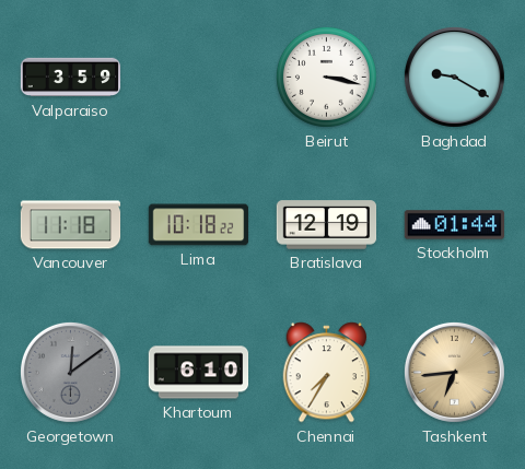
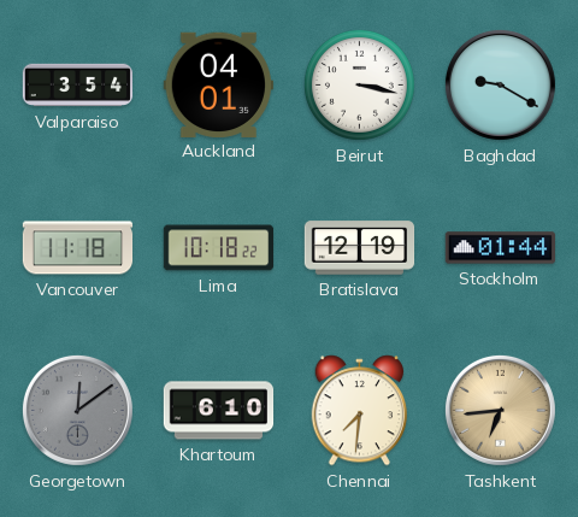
Valparaiso: 3:59 -> 3:54
Auckland: none -> 04:01
Chennai: 7:35 -> 7:31
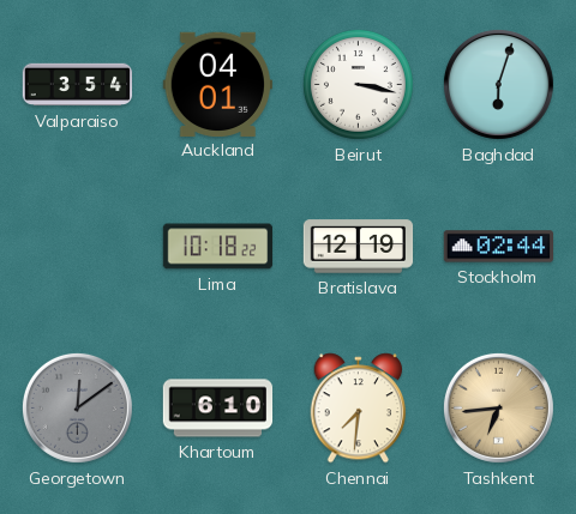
Baghdad: 9:20 -> 6:03
Vancouver: 11:18 -> none
Stockholm: 01:44 -> 02:44
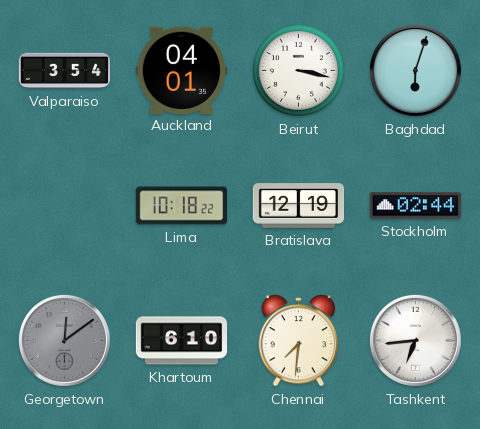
Tashkent dial: champagne -> white
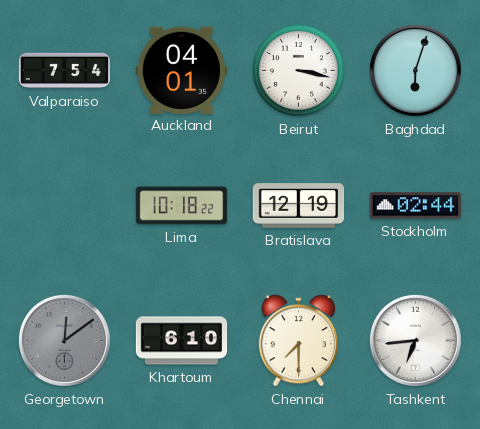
Valparaiso: 3:54 -> 7:54
Chennai: 7:31 -> 7:30
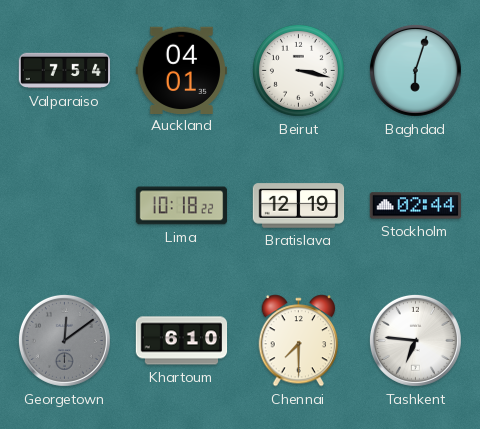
Tashkent: 6:44 -> 6:46
